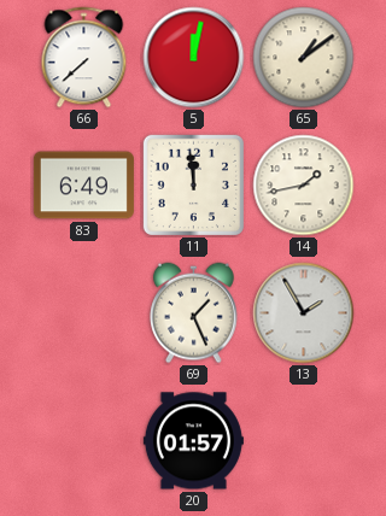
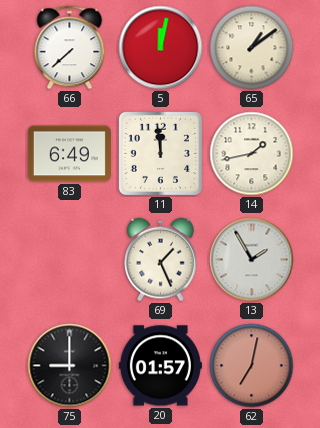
75: none -> 9:00
62: none -> 7:02
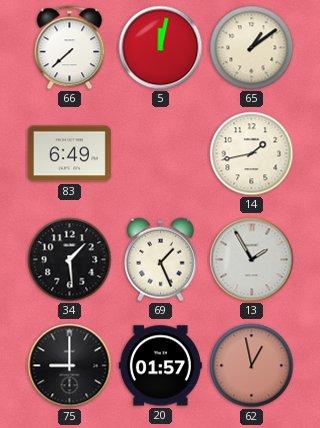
11: 11:59 -> none
34: none -> 1:29
62: 7:02 -> 12:58
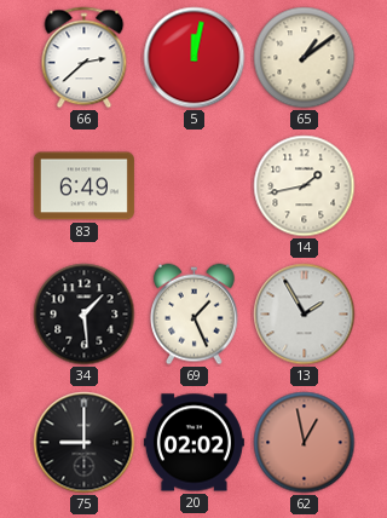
66: 7:38 -> 2:38
20: 01:57 -> 02:02
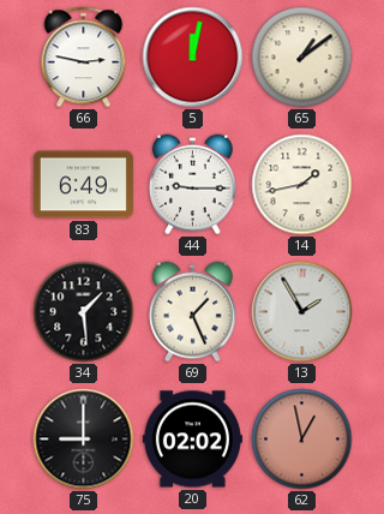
66: 2:38 -> 2:47
44: none -> 9:15
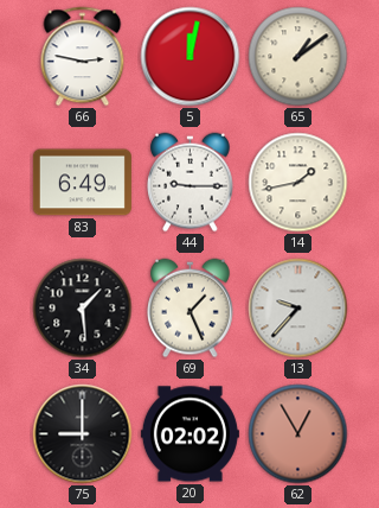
13: 1:55 -> 9:37
62: 12:58 -> 12:55
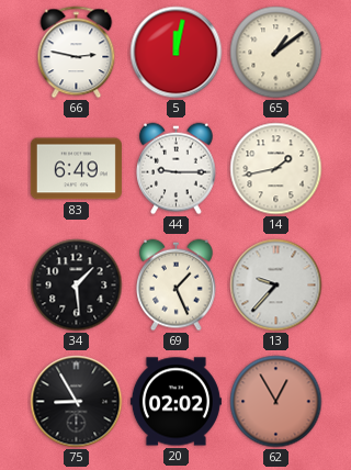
75: 9:00 -> 8:55
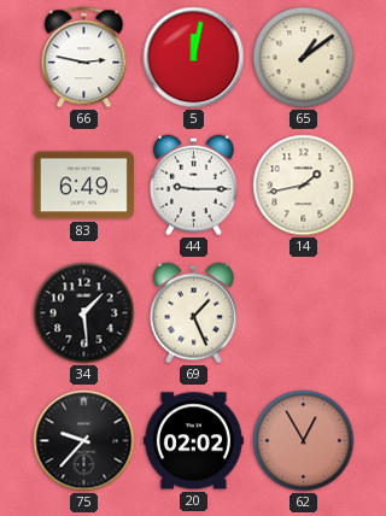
13: 9:37 -> none
75: 8:55 -> 9:37
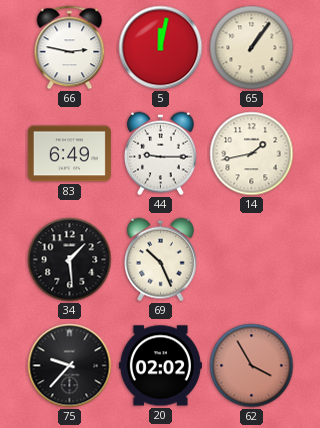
65: 1:09 -> 1:06
69: 1:26 -> 10:26
62: 12:55 -> 3:55
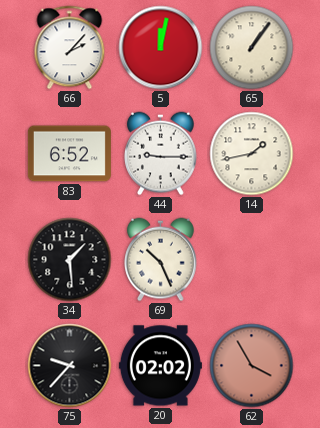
66: 2:47 -> 2:07
83: 6:49 -> 6:52
